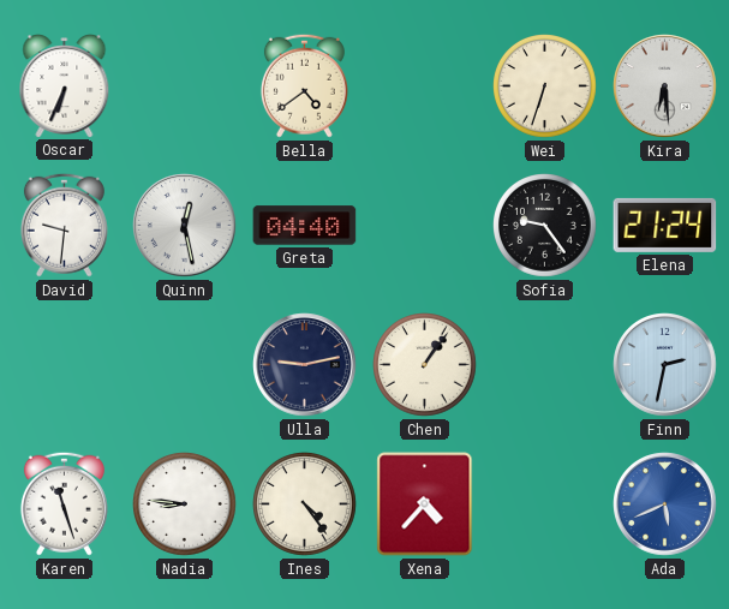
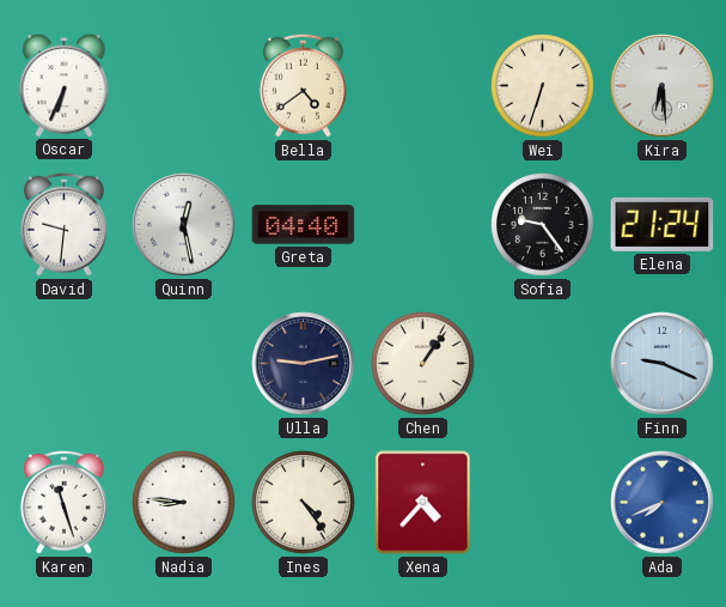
Finn: 2:32 -> 9:19
Ada: 5:41 -> 7:41
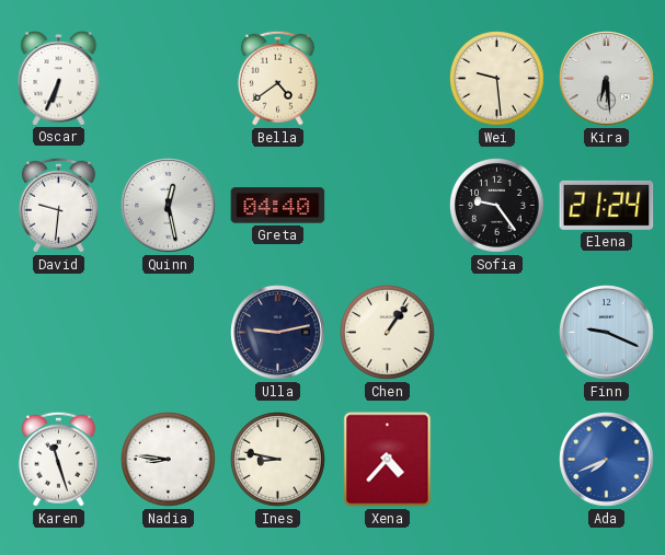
Wei: 6:33 -> 9:29
Ines: 4:24 -> 8:47
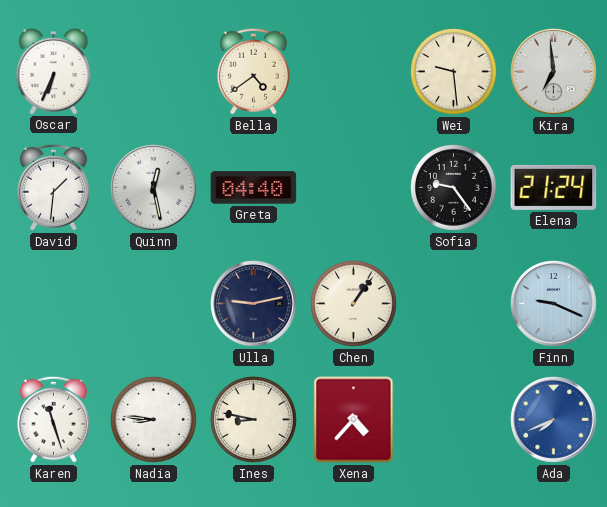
Kira: 6:29 -> 6:59
David: 9:31 -> 1:31
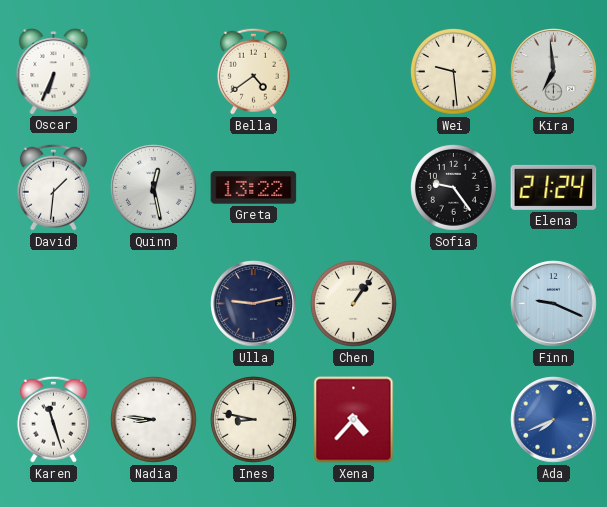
Greta: 04:40 -> 13:22
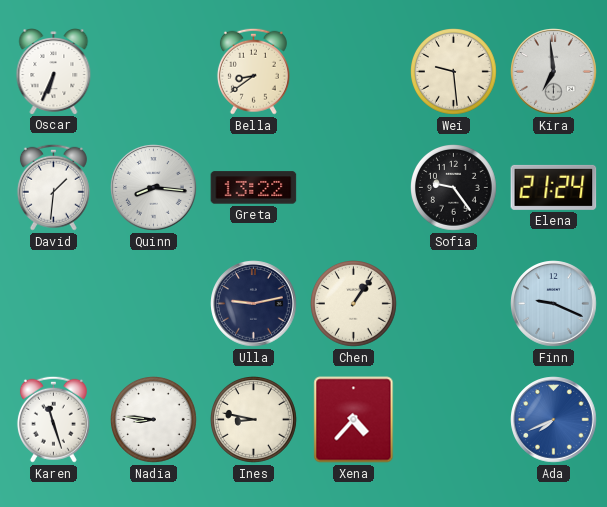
Bella: 4:39 -> 8:39
Quinn: 12:28 -> 8:16
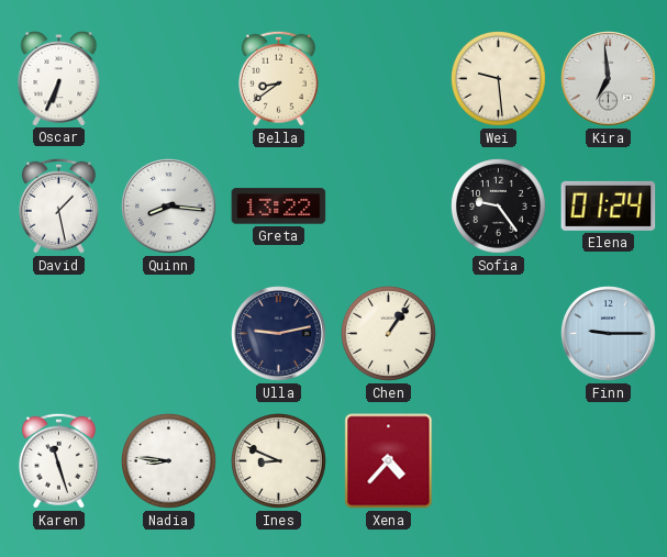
David: 1:31 -> 1:28
Elena: 21:24 -> 01:24
Finn: 9:19 -> 9:15
Ines: 8:47 -> 8:49
Ada: 7:41 -> none
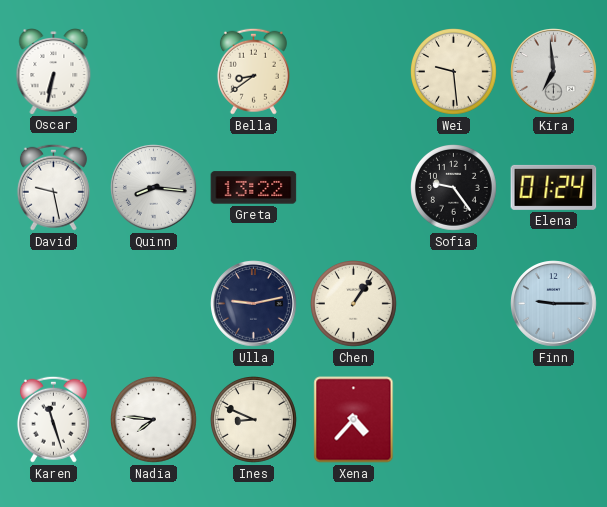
Oscar: 6:34 -> 6:32
David: 1:28 -> 9:28
Nadia: 8:46 -> 7:46
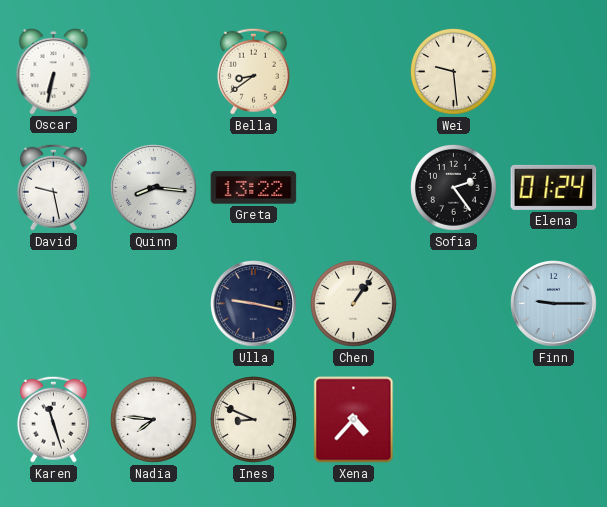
Kira: 6:59 -> none
Sofia: 9:24 -> 2:24
Ulla: 9:13 -> 9:17
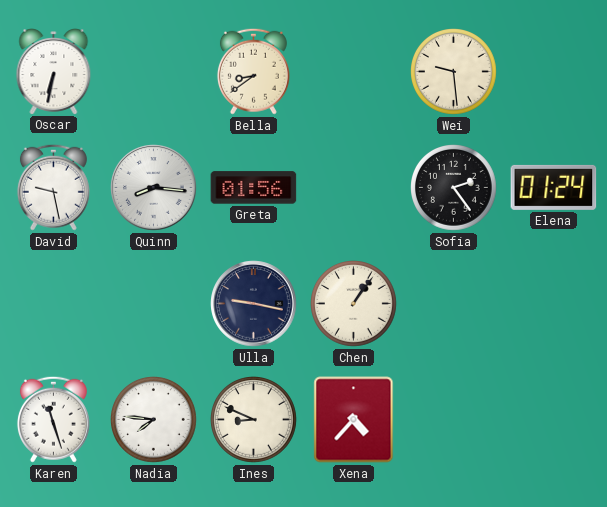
Greta: 13:22 -> 01:56
Finn: 9:15 -> none
